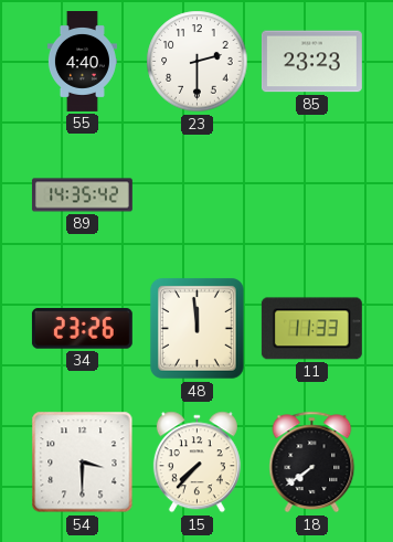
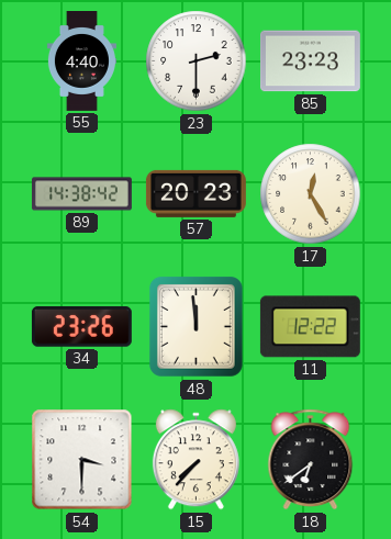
89: 14:35 -> 14:38
57: none -> 20:23
17: none -> 12:25
11: 11:33 -> 12:22
18: 7:39 -> 6:39
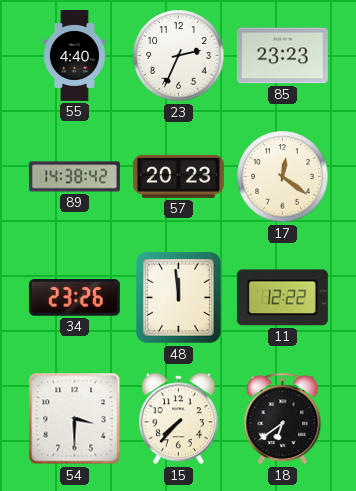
23: 2:30 -> 2:34
17: 12:25 -> 12:21
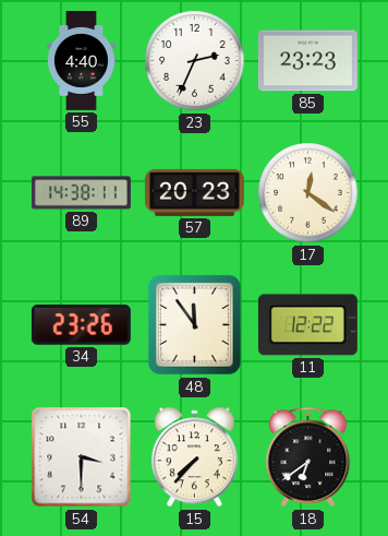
89: 14:38:42 -> 14:38:11
48: 11:59 -> 11:54
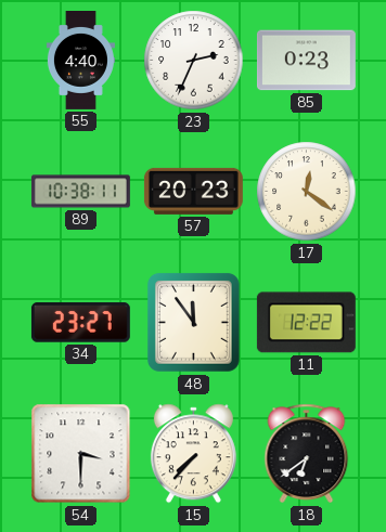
85: 23:23 -> 0:23
89: 14:38 -> 10:38
34: 23:26 -> 23:27
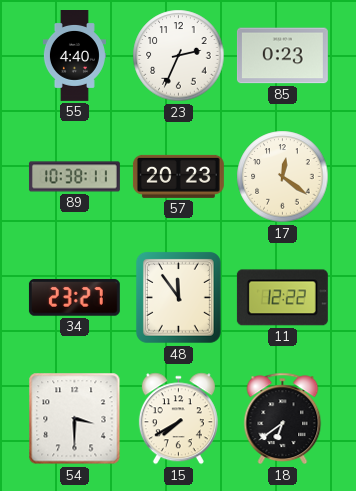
15: 7:37 -> 7:40
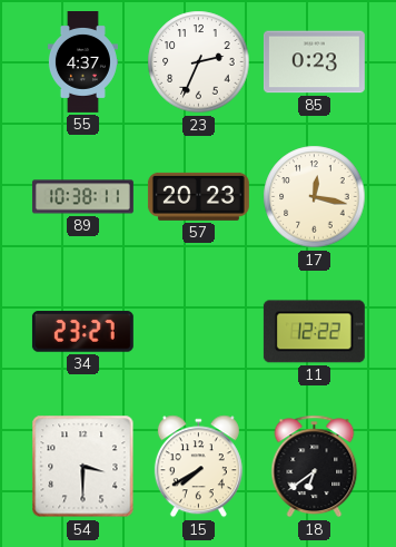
55: 4:40 -> 4:37
17: 12:21 -> 12:17
48: 11:54 -> none
